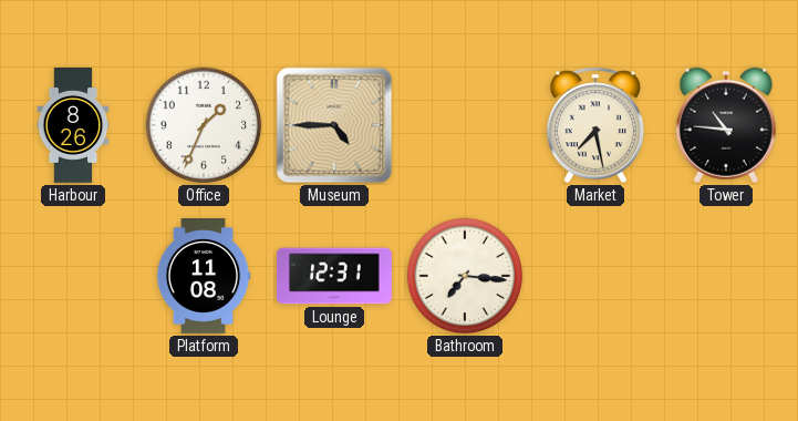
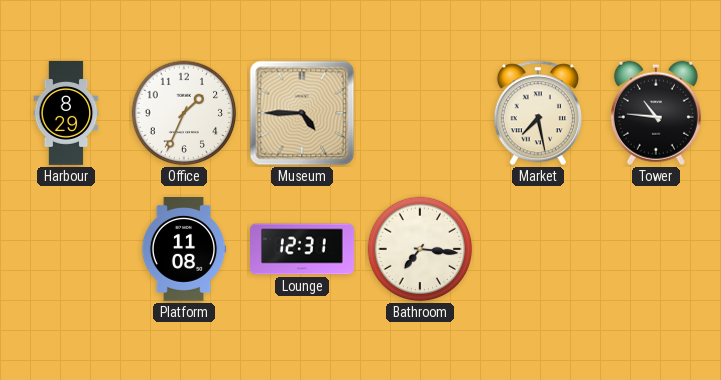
Harbour: 8:26 -> 8:29
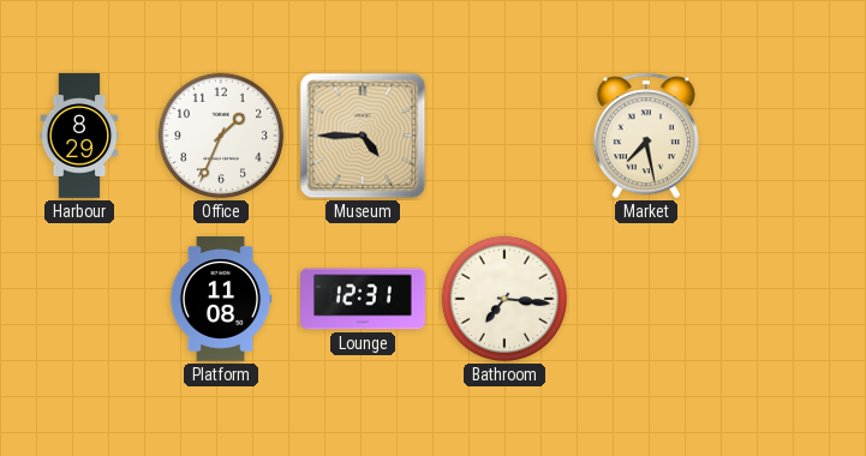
Tower: 10:46 -> none
